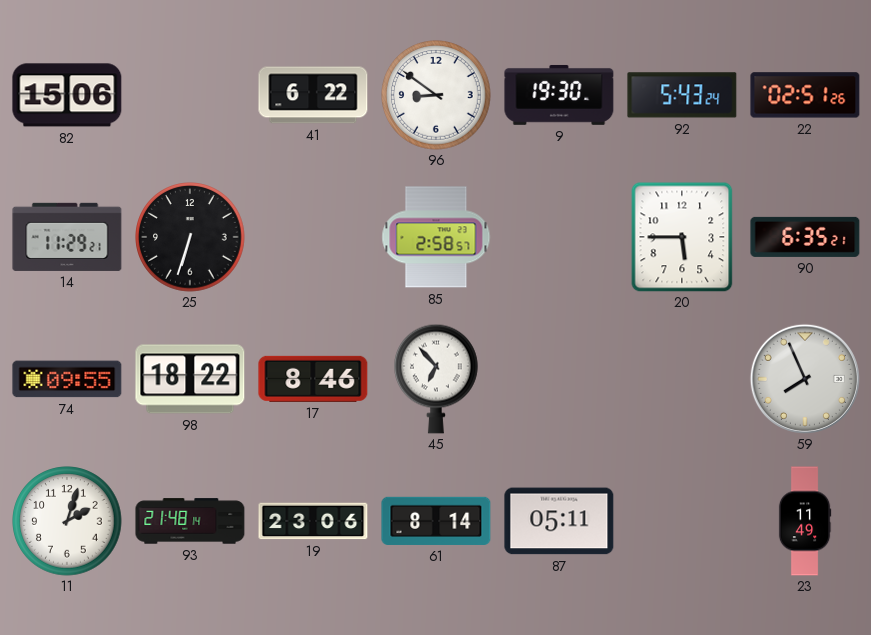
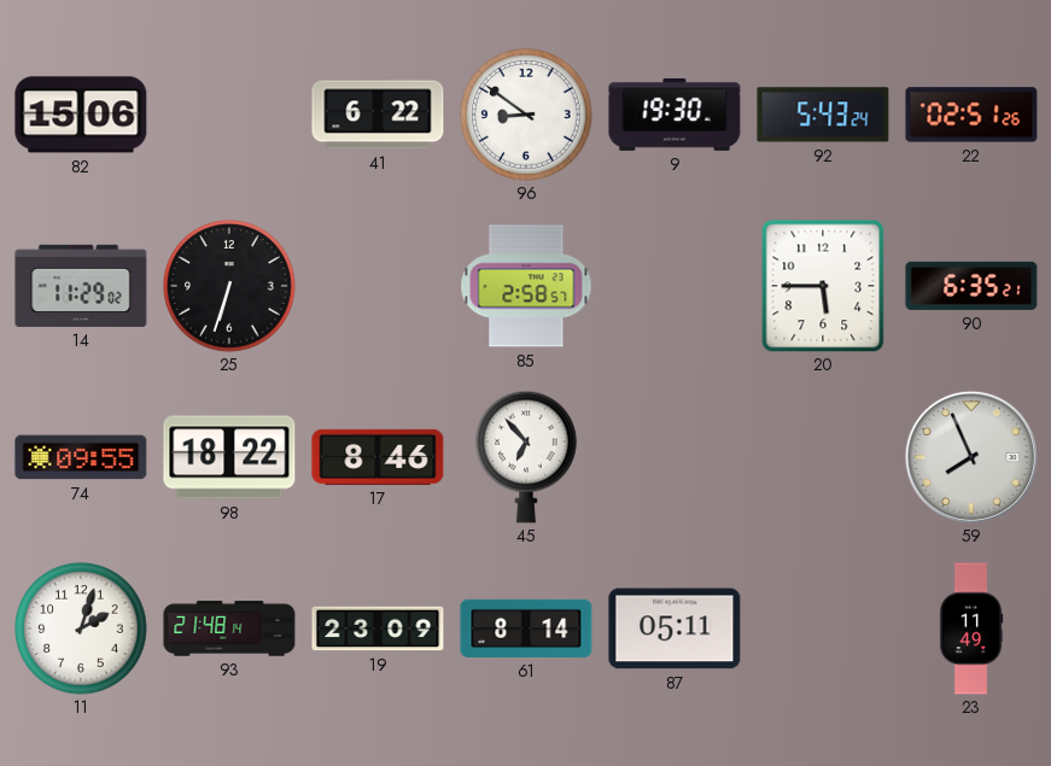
14: 11:29:21 -> 11:29:02
19: 23:06 -> 23:09
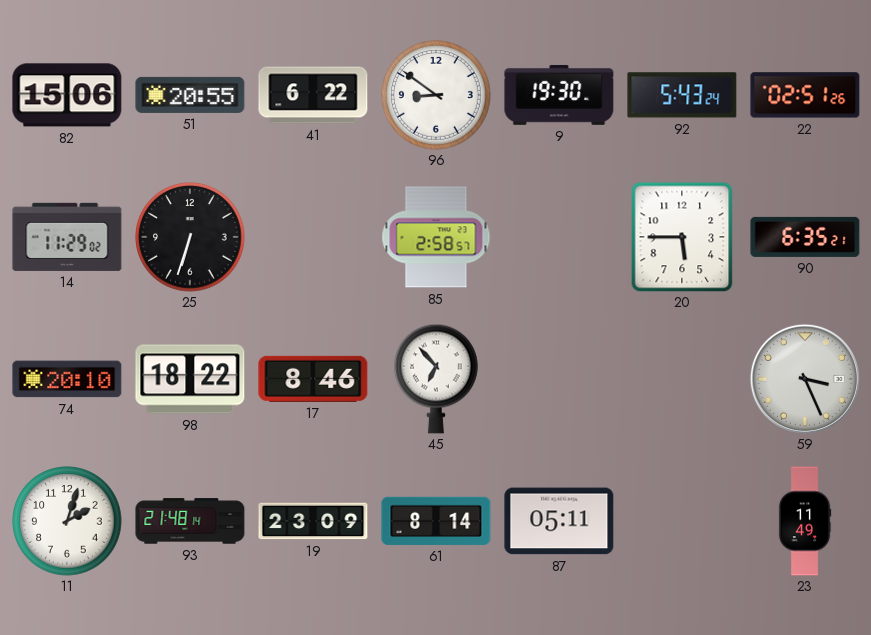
51: none -> 20:55
74: 09:55 -> 20:10
59: 7:56 -> 3:26
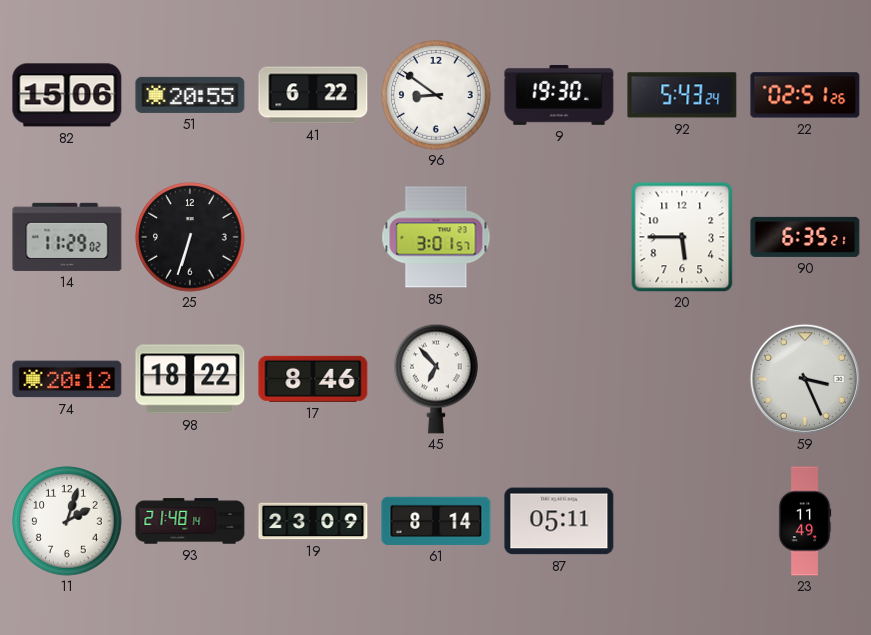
85: 2:58 -> 3:01
74: 20:10 -> 20:12
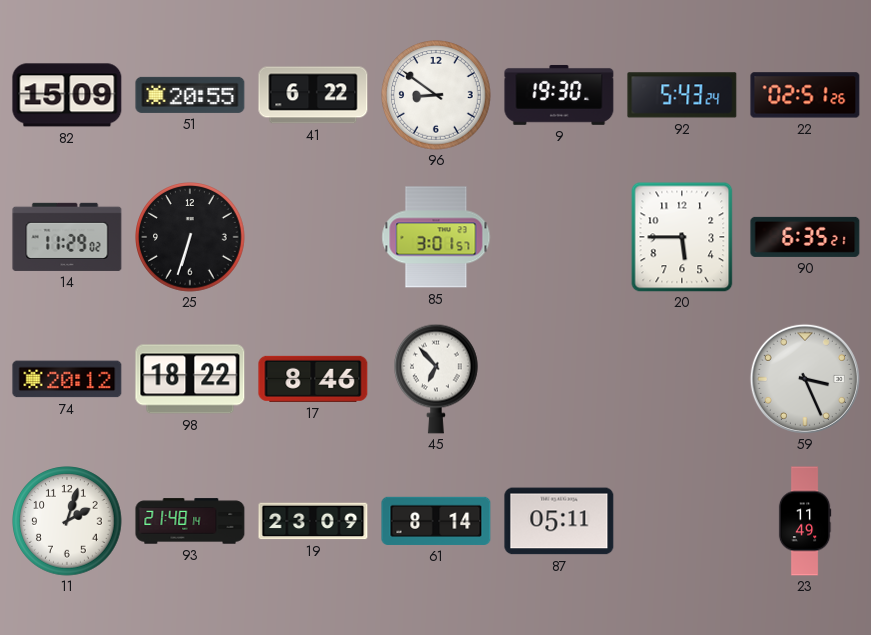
82: 15:06 -> 15:09
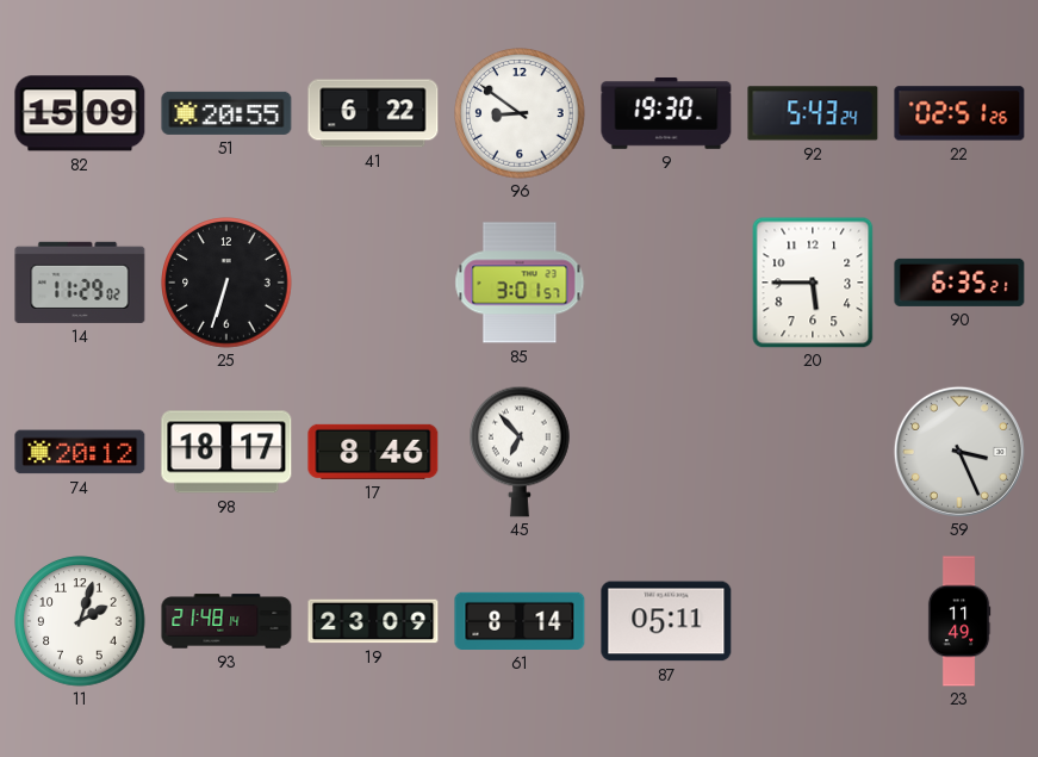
98: 18:22 -> 18:17
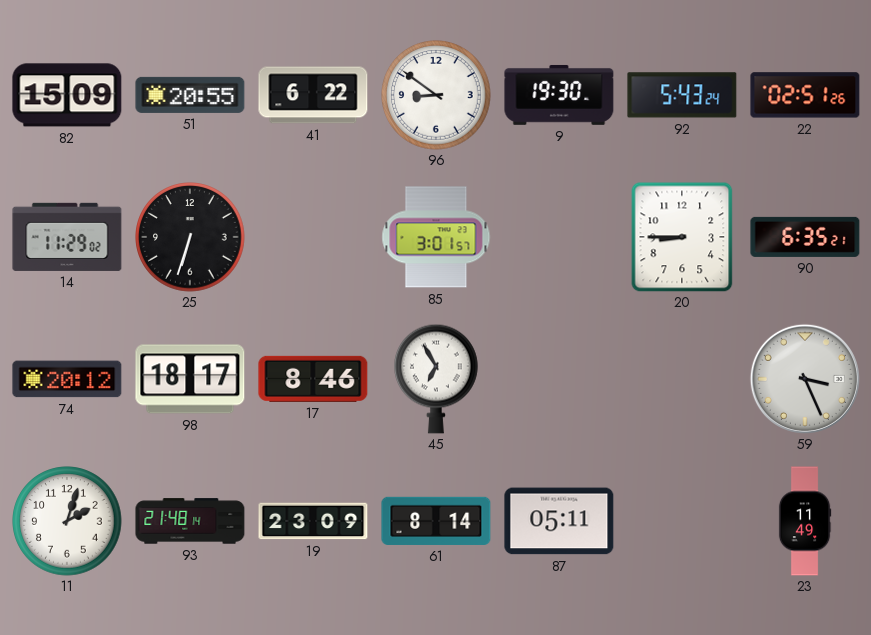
20: 5:45 -> 8:45
45: 6:53 -> 6:55
